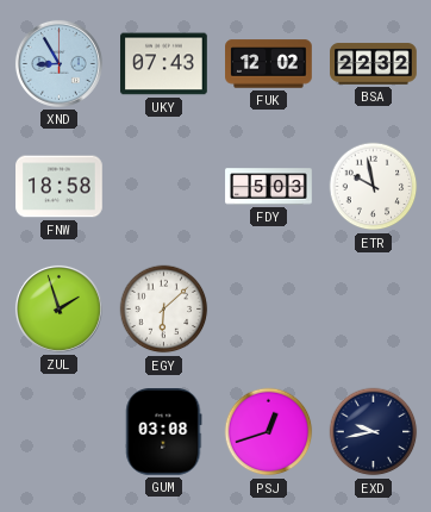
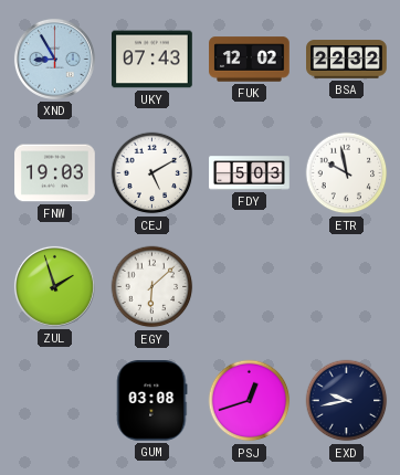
FNW: 18:58 -> 19:03
CEJ: none -> 5:10
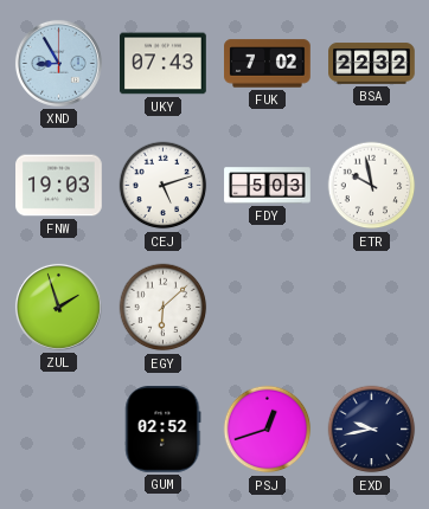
FUK: 12:02 -> 7:02
CEJ: 5:10 -> 5:12
GUM: 03:08 -> 02:52
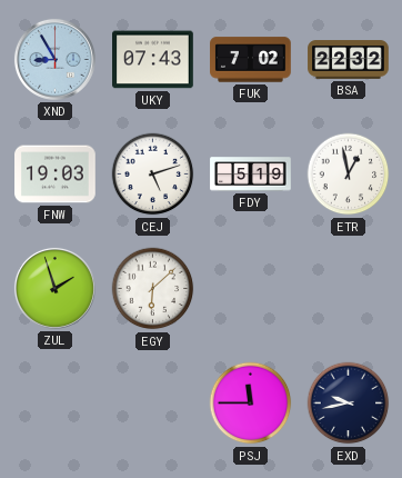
FDY: 5:03 -> 5:19
ETR: 9:58 -> 12:58
GUM: 02:52 -> none
PSJ: 12:42 -> 11:45
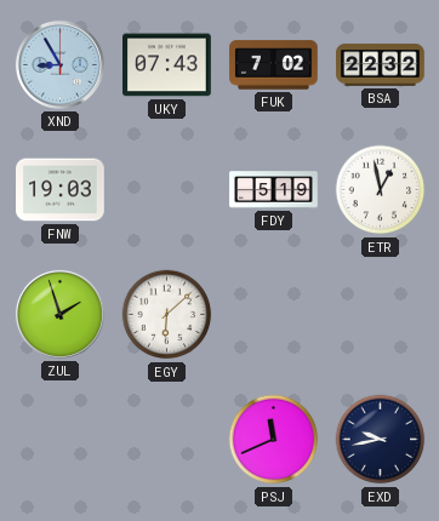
CEJ: 5:12 -> none
PSJ: 11:45 -> 11:41
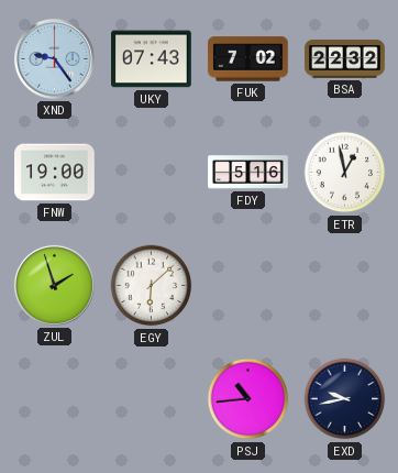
XND: 8:55 -> 9:24
FNW: 19:03 -> 19:00
FDY: 5:19 -> 5:16
PSJ: 11:41 -> 10:44
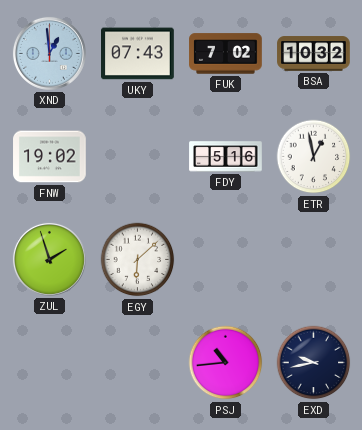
XND: 9:24 -> 12:59
BSA: 22:32 -> 10:32
FNW: 19:00 -> 19:02
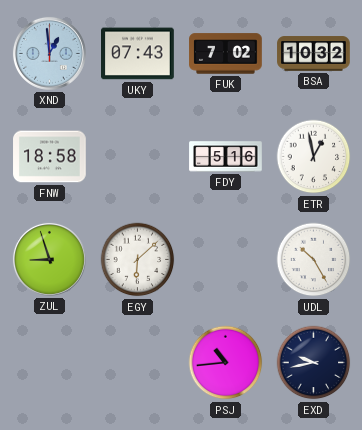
FNW: 19:02 -> 18:58
ZUL: 1:57 -> 8:57
UDL: none -> 10:25
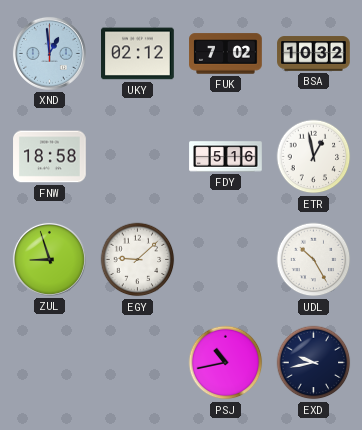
UKY: 07:43 -> 02:12
EGY: 6:08 -> 9:08
PSJ: 10:44 -> 10:43
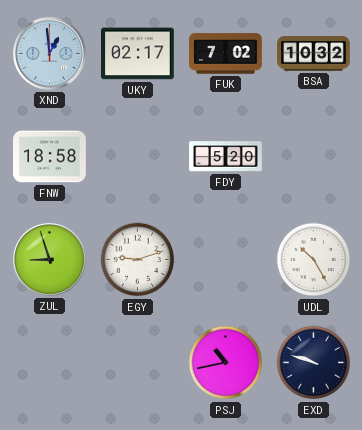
UKY: 02:12 -> 02:17
FDY: 5:16 -> 5:20
ETR: 12:58 -> none
EGY: 9:08 -> 9:12
EXD: 9:43 -> 9:48
